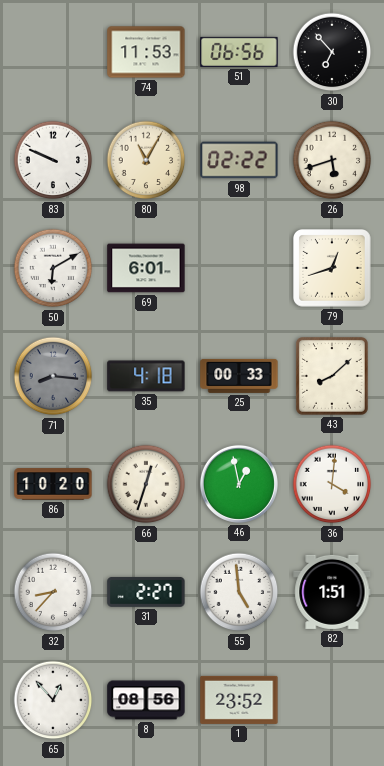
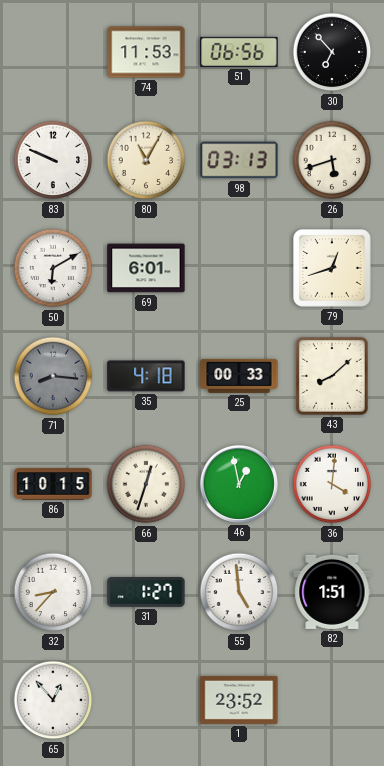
98: 02:22 -> 03:13
86: 10:20 -> 10:15
31: 2:27 -> 1:27
8: 08:56 -> none
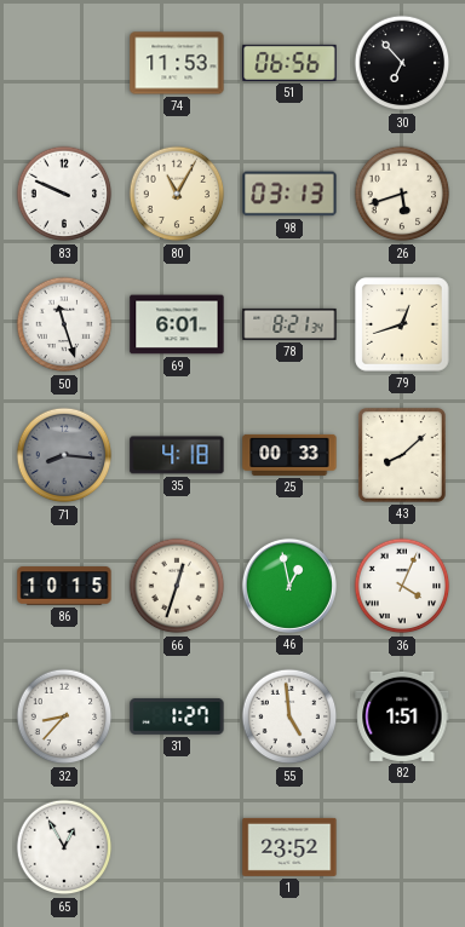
50: 6:10 -> 11:27
78: none -> 8:21
36: 4:01 -> 4:04
65: 12:53 -> 12:55
